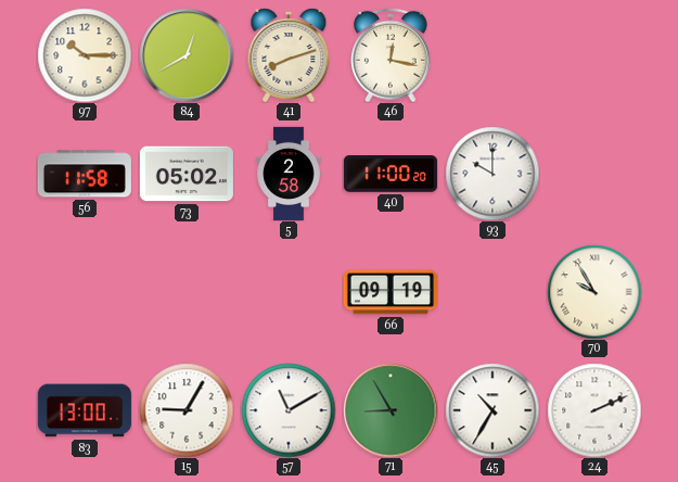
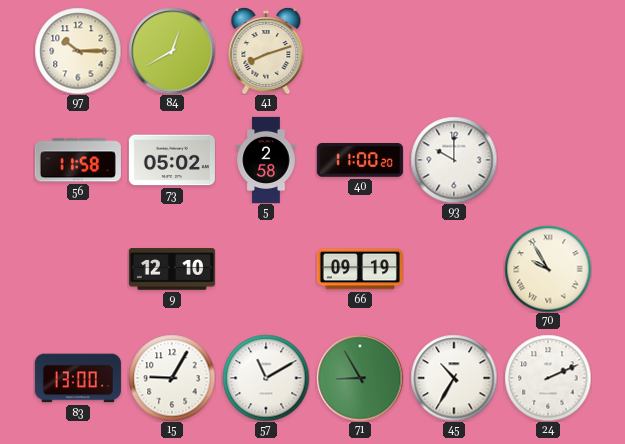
46: 12:17 -> none
9: none -> 12:10
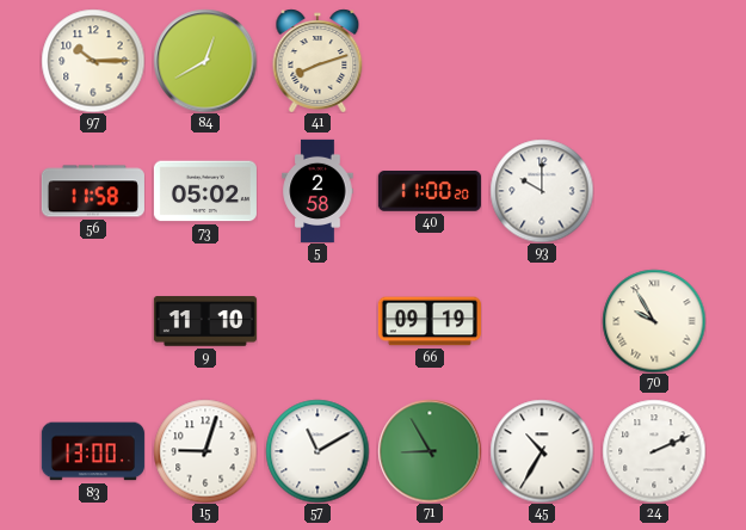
9: 12:10 -> 11:10
15: 9:05 -> 9:03
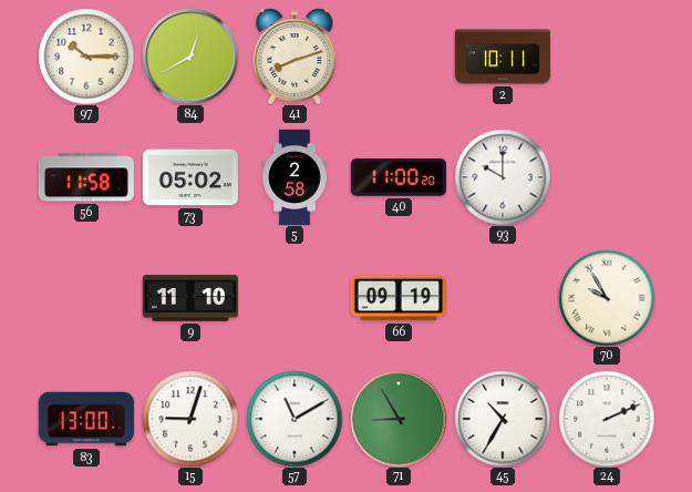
2: none -> 10:11
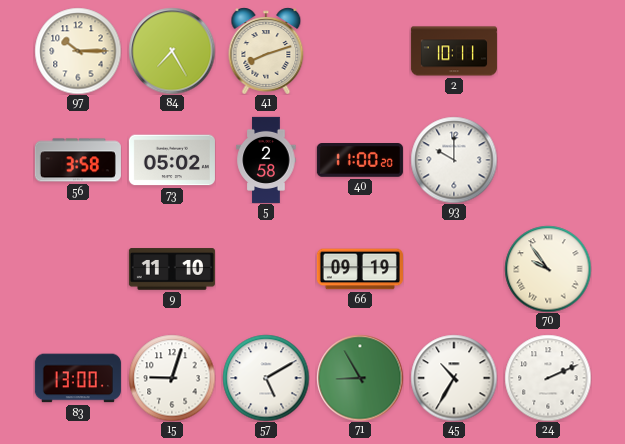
84: 12:40 -> 7:25
56: 11:58 -> 3:58
70: 9:55 -> 9:54
57: 11:10 -> 5:10
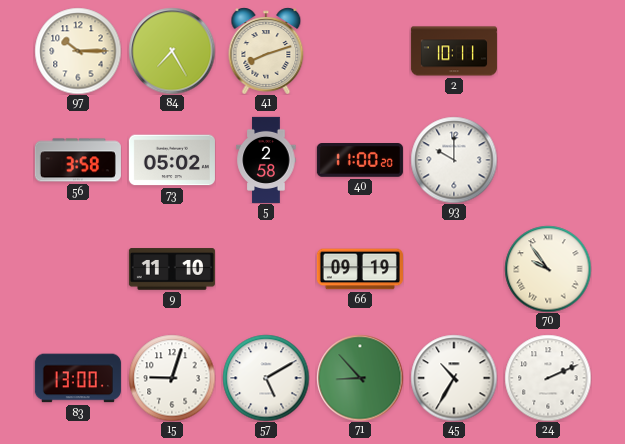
71: 8:55 -> 8:53
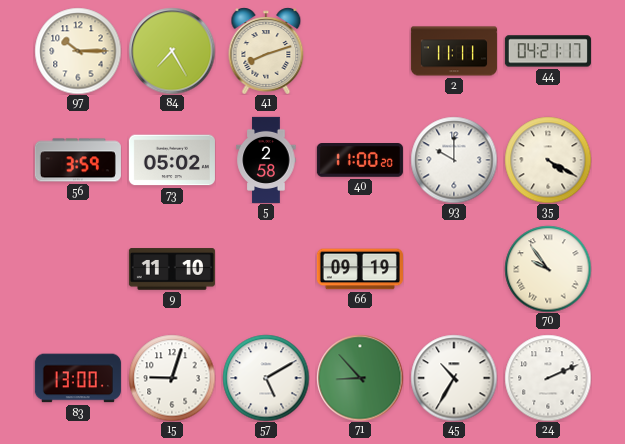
2: 10:11 -> 11:11
44: none -> 04:21
56: 3:58 -> 3:59
35: none -> 4:20
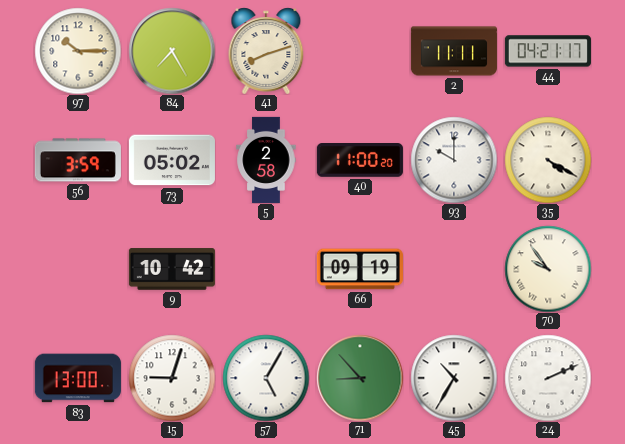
9: 11:10 -> 10:42
57: 5:10 -> 5:05
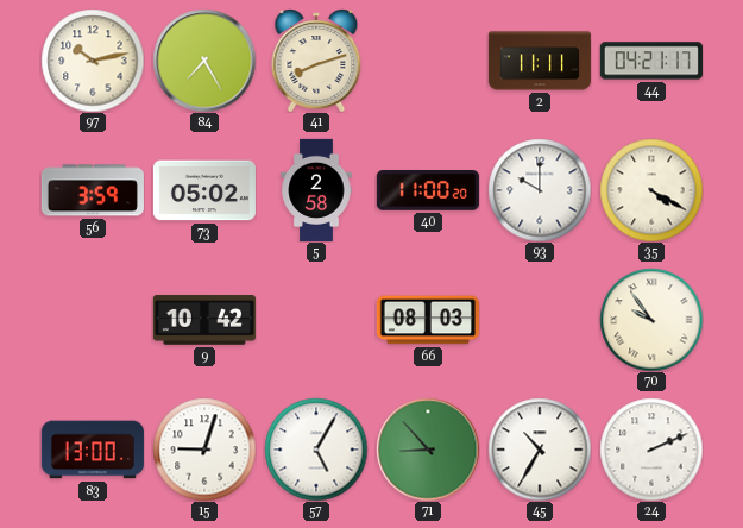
97: 10:15 -> 10:13
66: 09:19 -> 08:03
